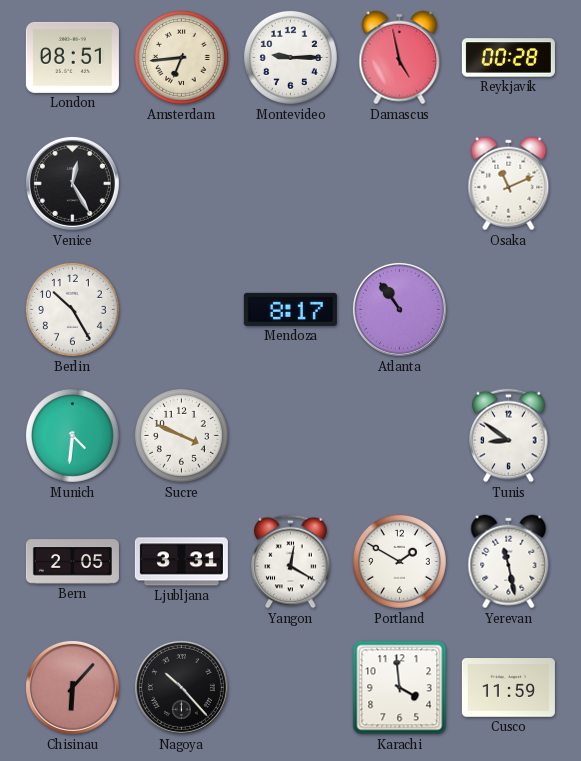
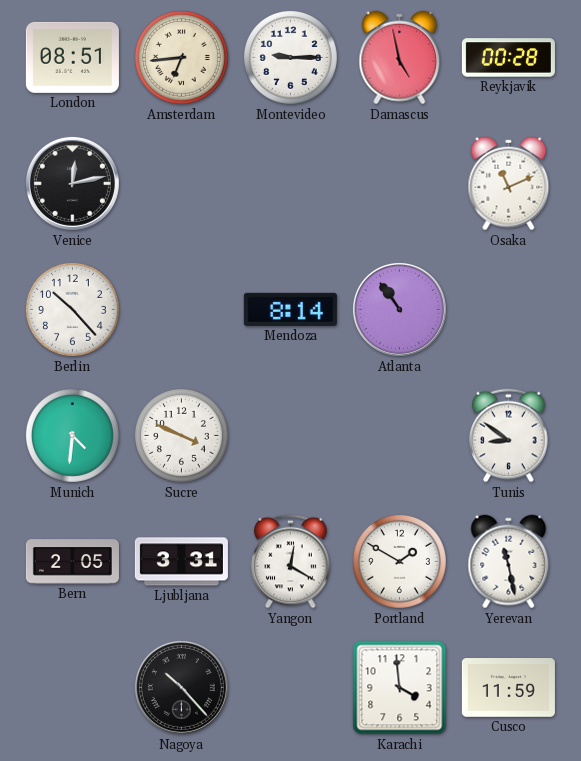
Venice: 12:25 -> 12:13
Berlin: 10:25 -> 10:23
Mendoza: 8:17 -> 8:14
Chisinau: 6:07 -> none
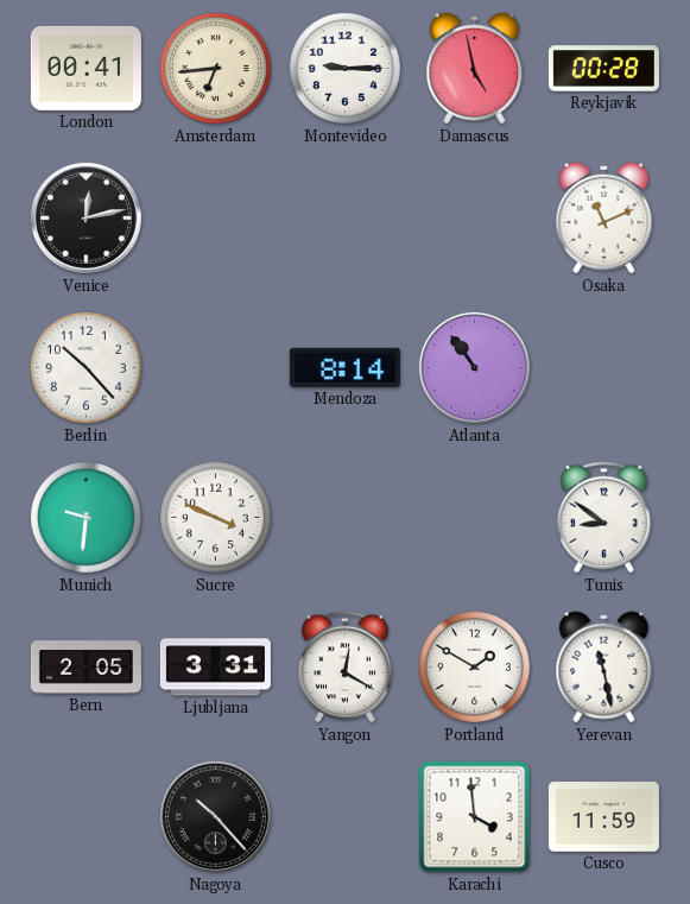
London: 08:51 -> 00:41
Munich: 4:31 -> 9:31
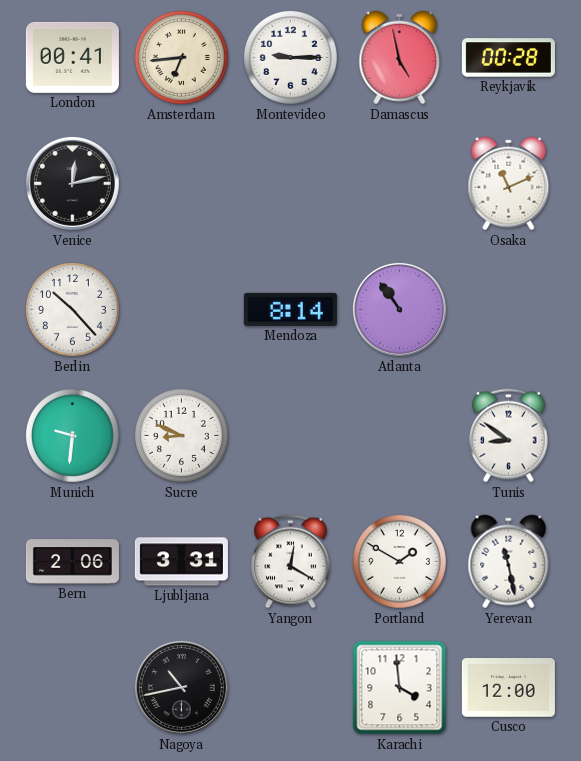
Sucre: 3:49 -> 8:49
Bern: 2:05 -> 2:06
Nagoya: 10:23 -> 10:43
Cusco: 11:59 -> 12:00
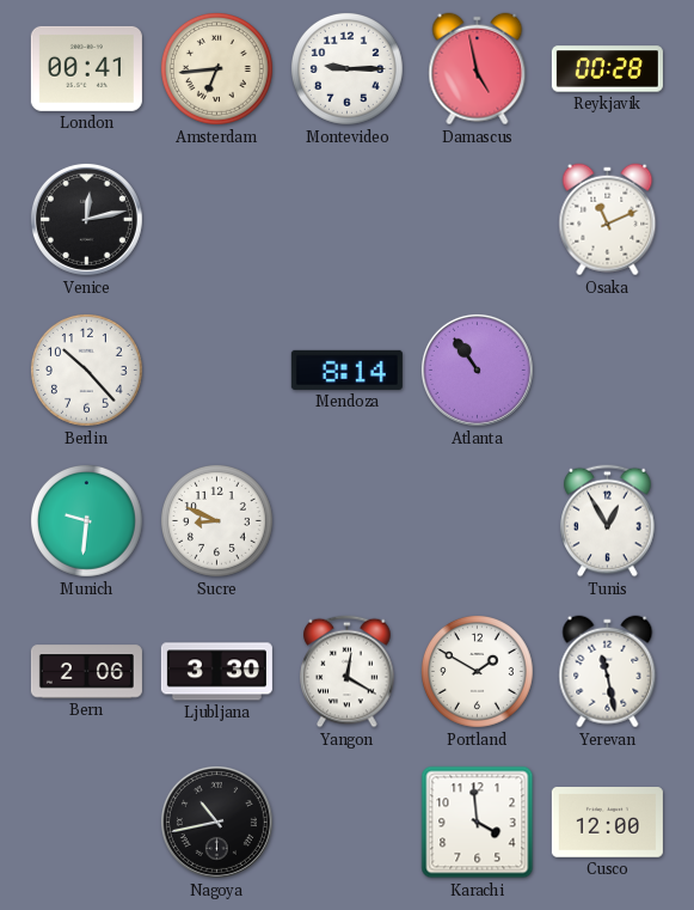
Tunis: 8:51 -> 12:55
Ljubljana: 3:31 -> 3:30
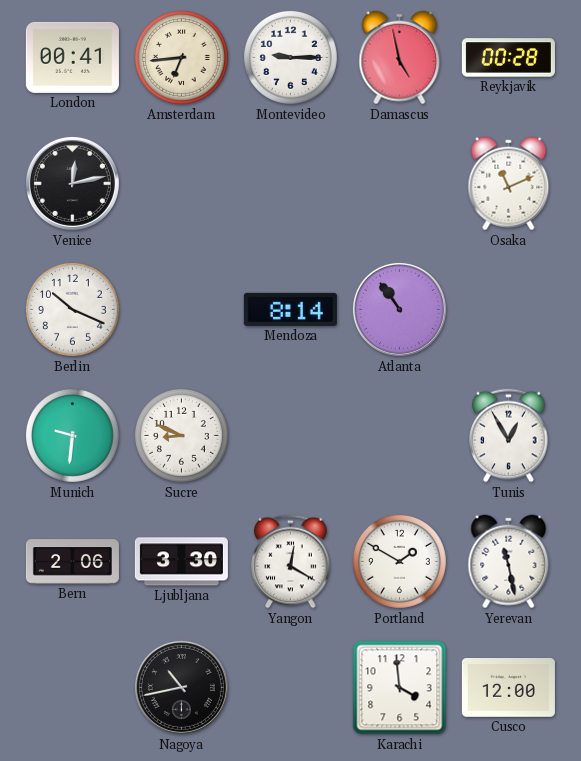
Berlin: 10:23 -> 10:19
